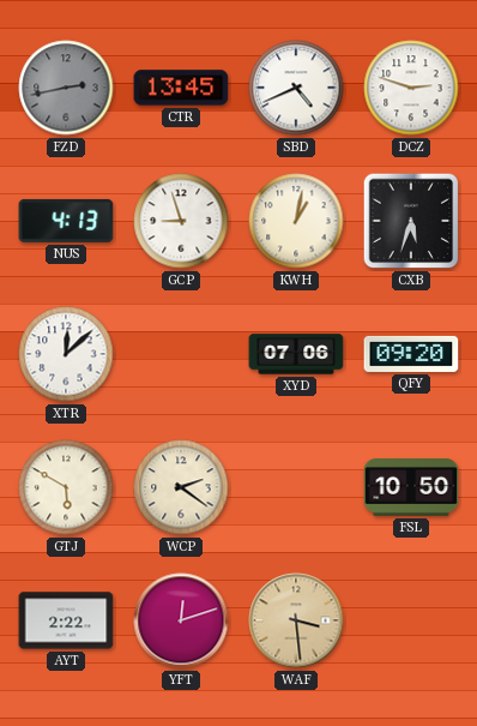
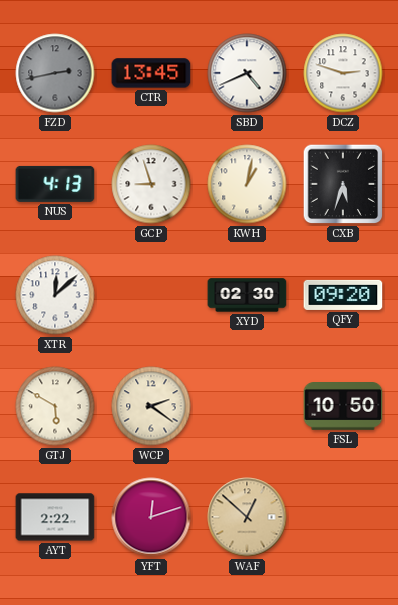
XYD: 07:06 -> 02:30
WAF: 3:29 -> 12:52
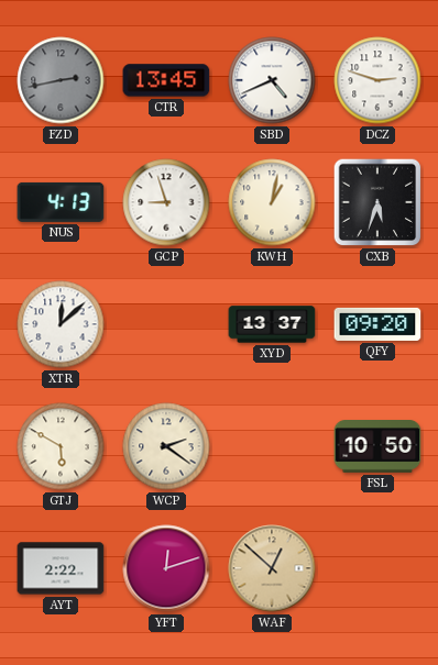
XYD: 02:30 -> 13:37
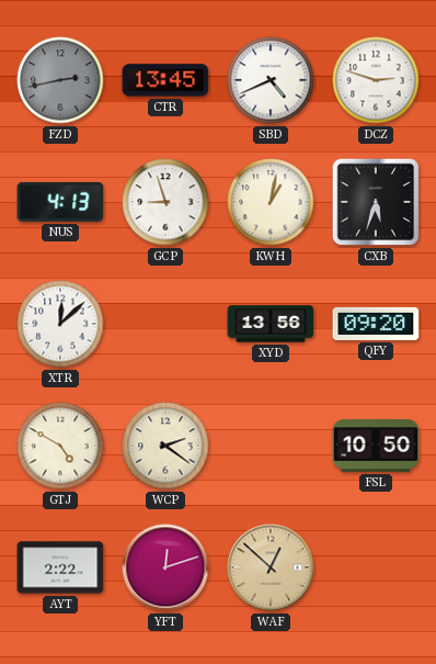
XYD: 13:37 -> 13:56
GTJ: 5:50 -> 4:50
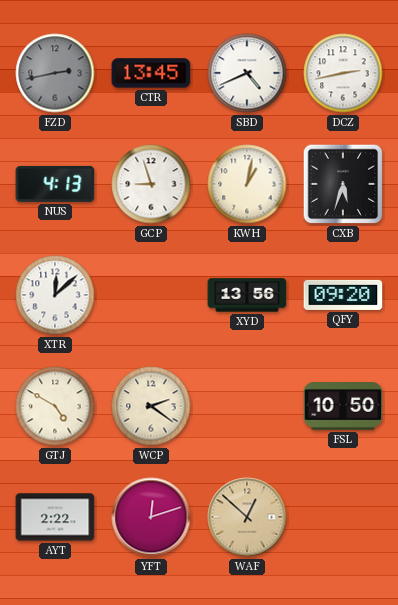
DCZ: 2:48 -> 2:43
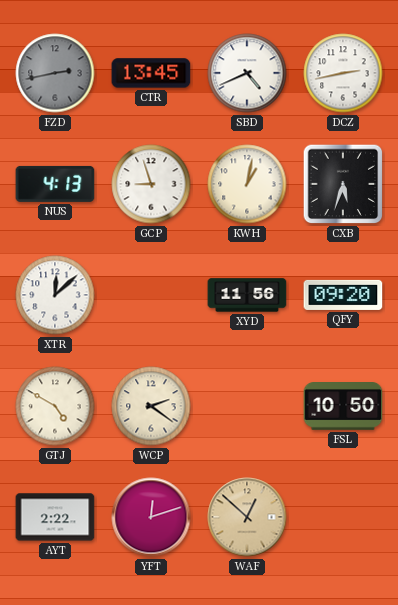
XYD: 13:56 -> 11:56
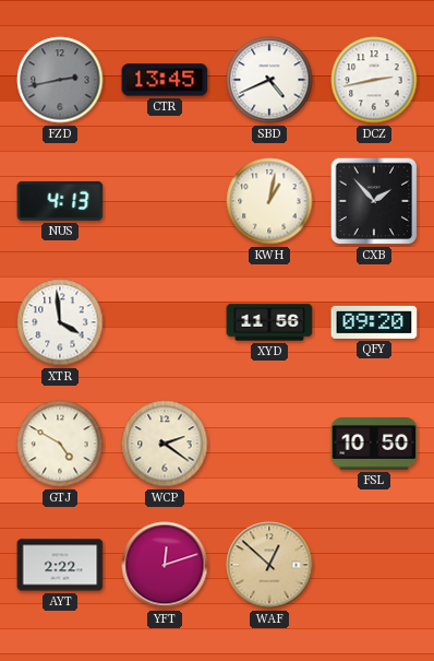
GCP: 8:57 -> none
CXB: 5:33 -> 1:53
XTR: 12:08 -> 3:59
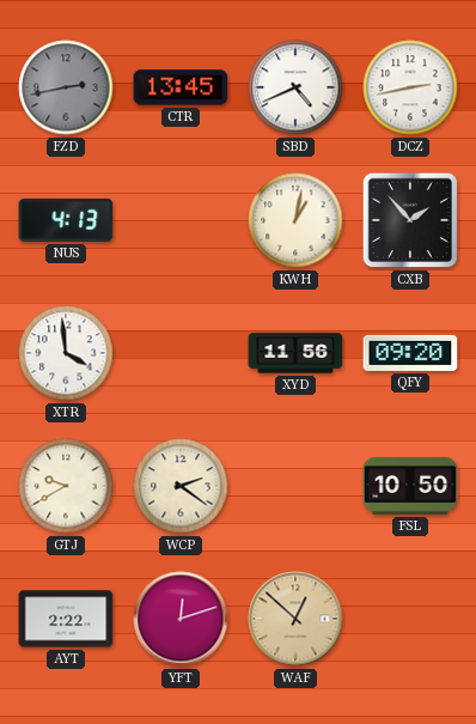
GTJ: 4:50 -> 9:40
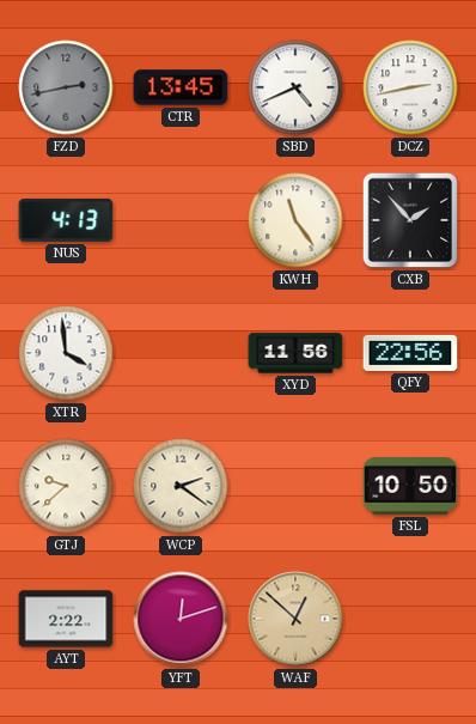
KWH: 1:02 -> 11:24
QFY: 09:20 -> 22:56
GTJ: 9:40 -> 9:38
